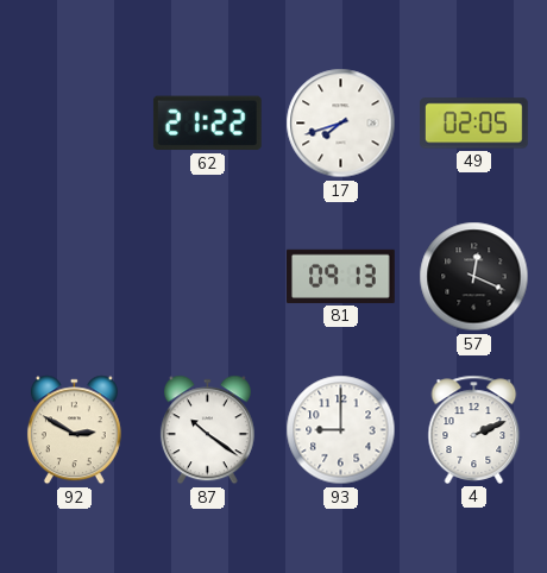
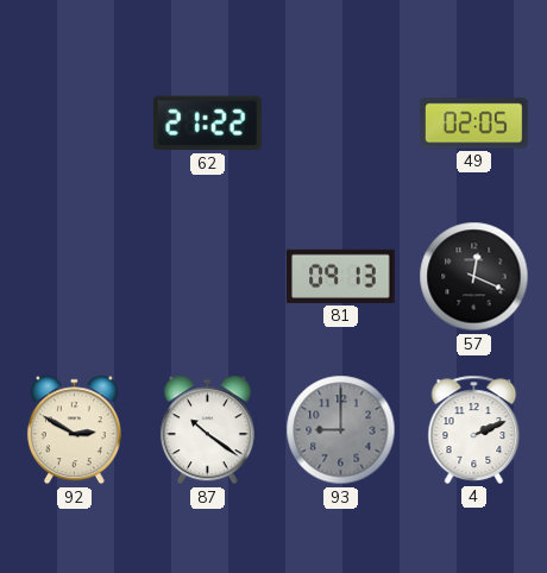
17: 7:42 -> none
93 dial: white -> grey
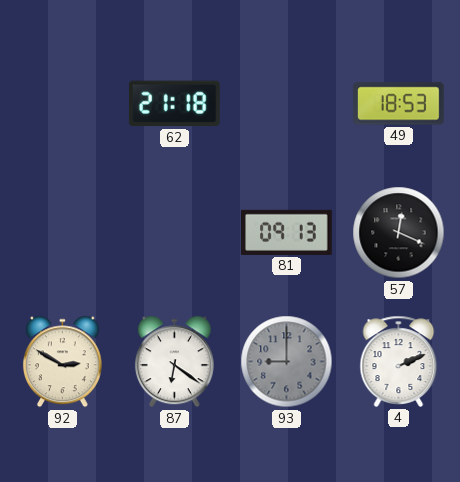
62: 21:22 -> 21:18
49: 02:05 -> 18:53
87: 10:21 -> 6:21
